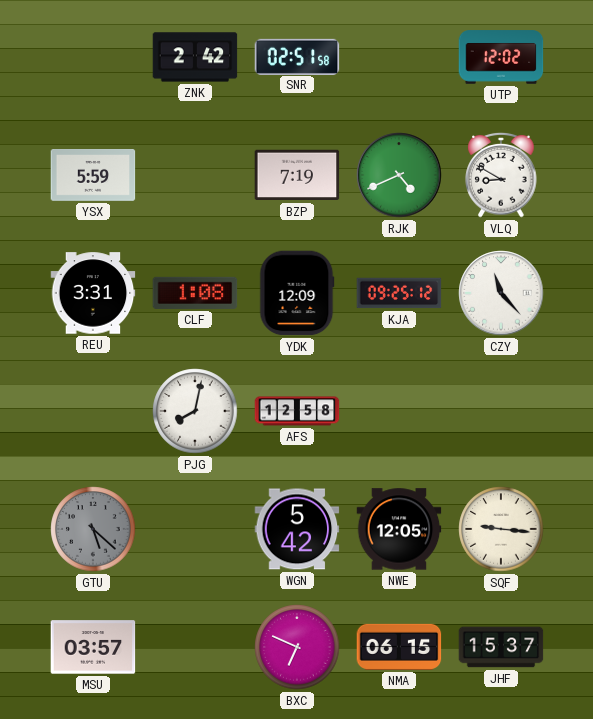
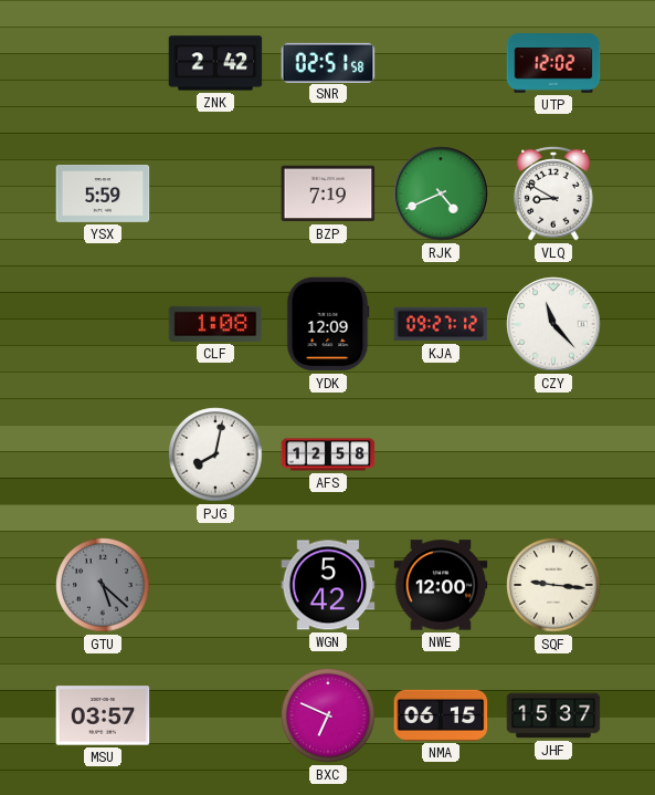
REU: 3:31 -> none
KJA: 09:25 -> 09:27
NWE: 12:05 -> 12:00
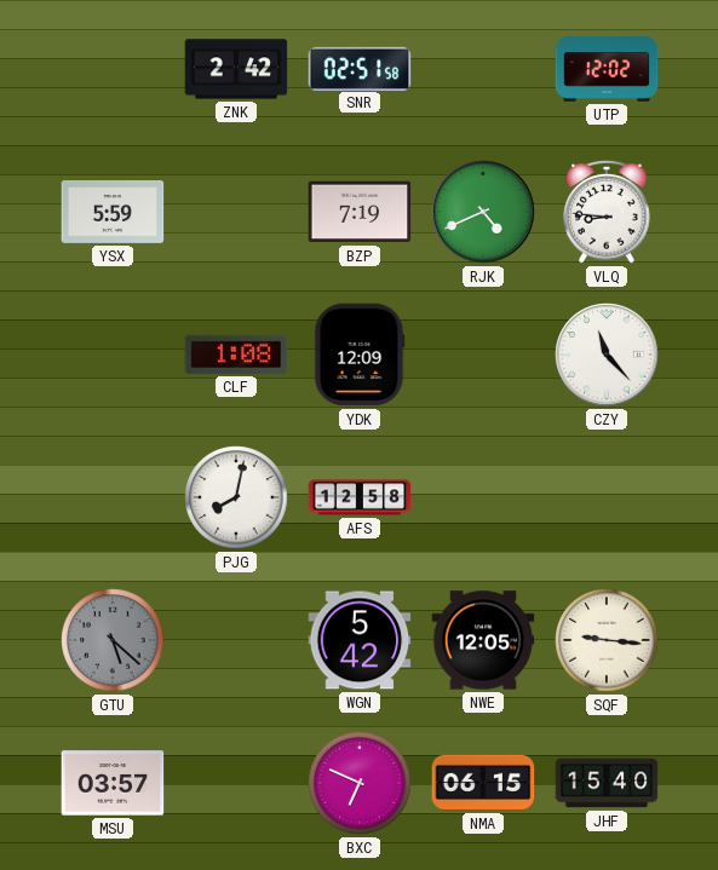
VLQ: 8:50 -> 8:46
KJA: 09:27 -> none
NWE: 12:00 -> 12:05
JHF: 15:37 -> 15:40
